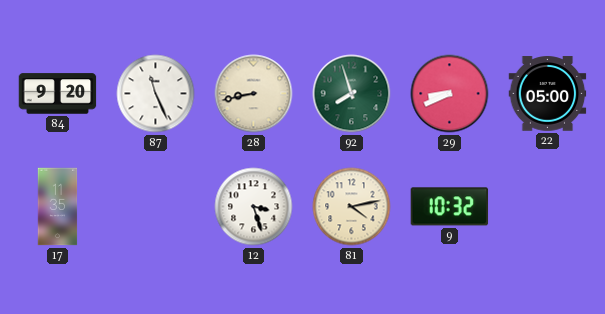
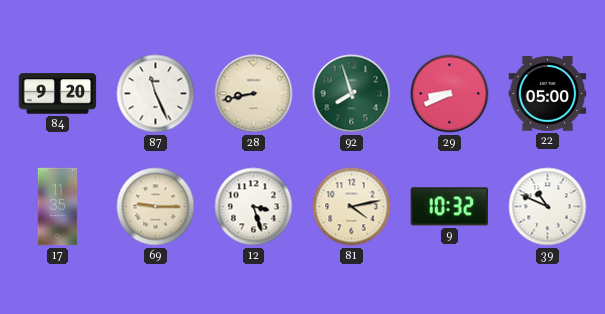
69: none -> 9:15
39: none -> 10:49
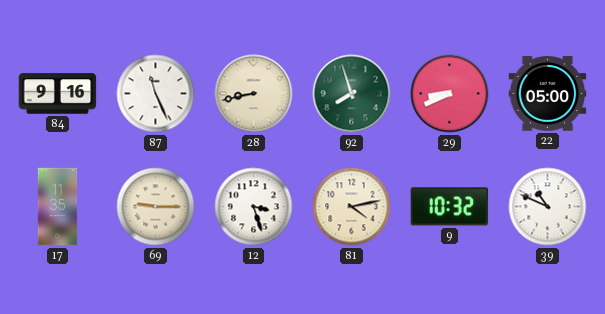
84: 9:20 -> 9:16
